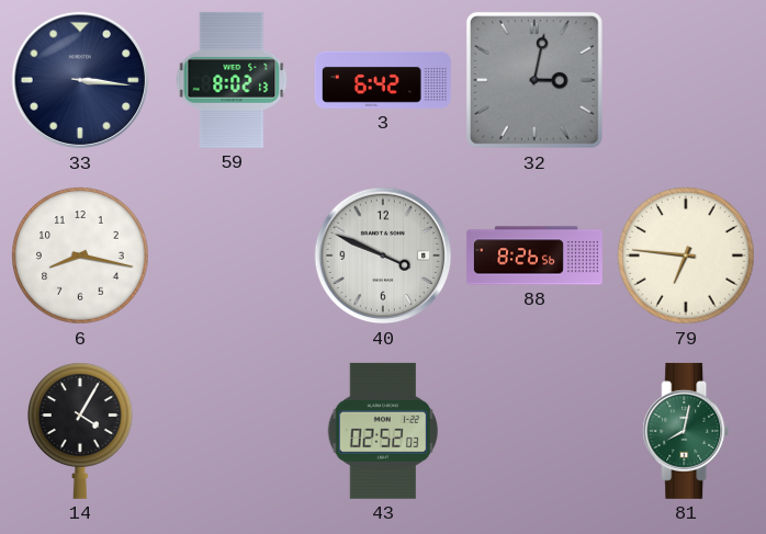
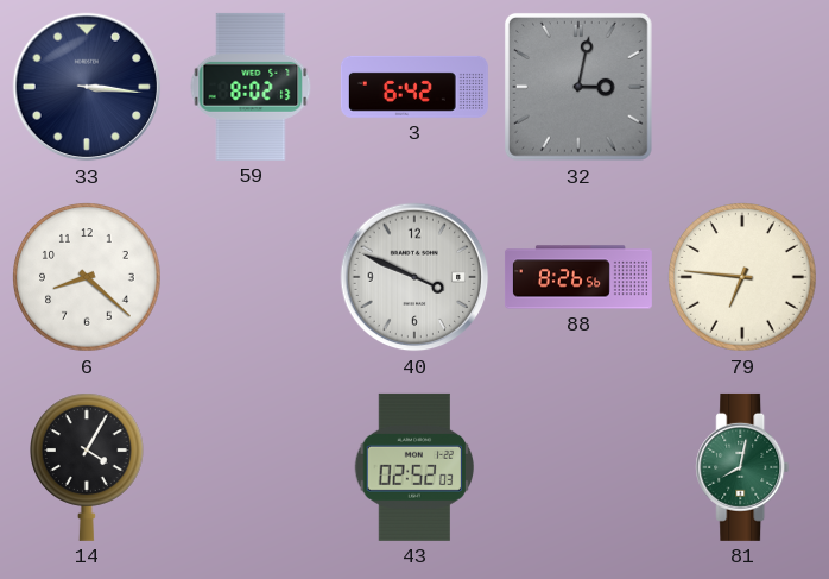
6: 8:17 -> 8:22
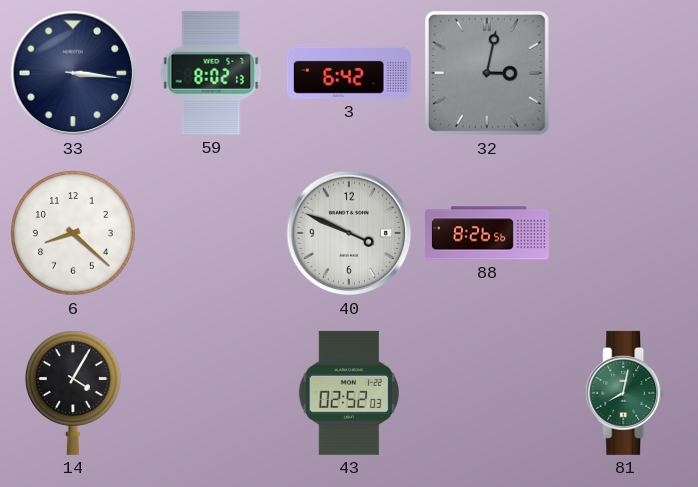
79: 6:46 -> none
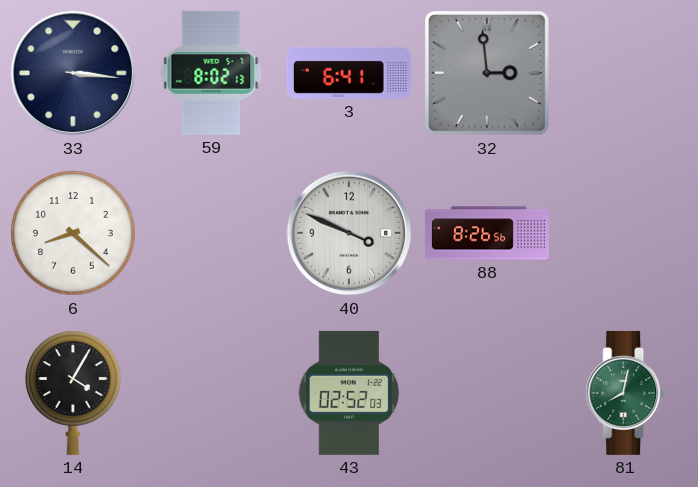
3: 6:42 -> 6:41
32: 3:02 -> 2:59
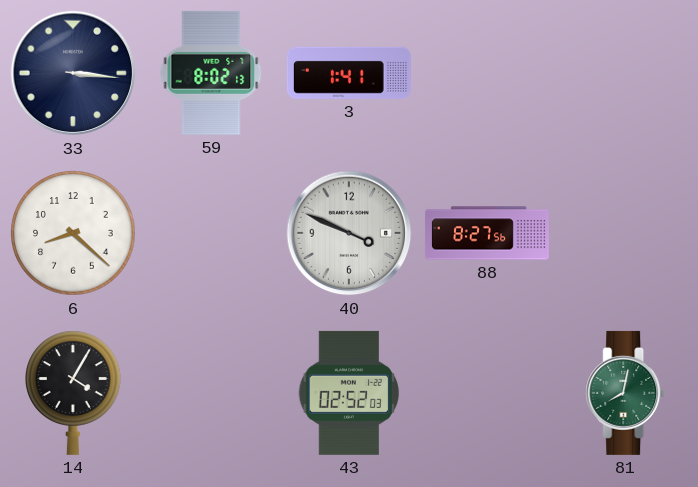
3: 6:41 -> 1:41
32: 2:59 -> none
88: 8:26 -> 8:27
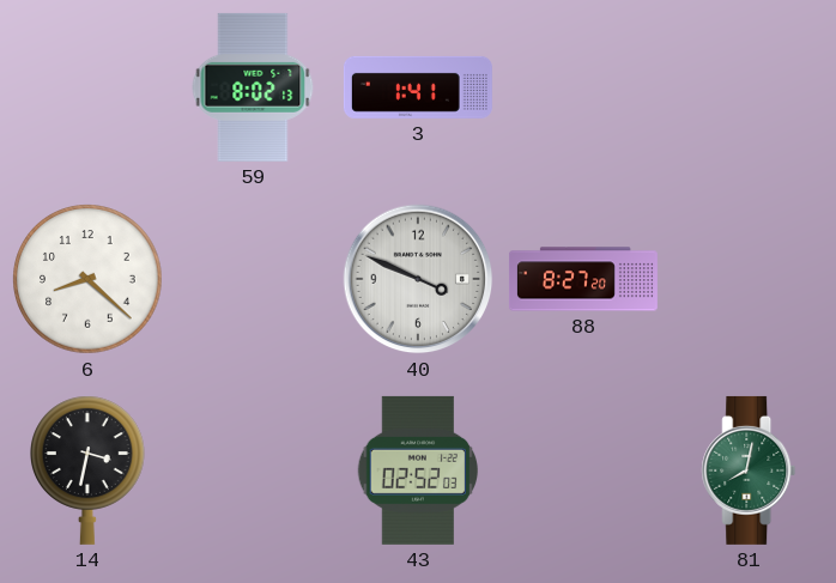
33: 3:16 -> none
88: 8:27:56 -> 8:27:20
14: 4:05 -> 3:32
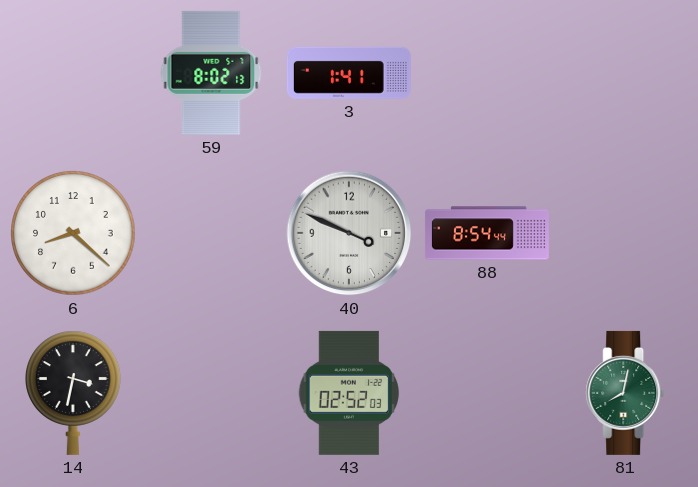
88: 8:27 -> 8:54
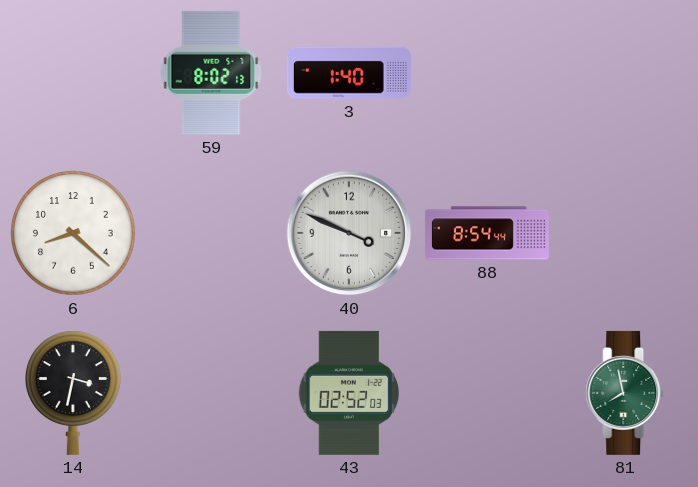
3: 1:41 -> 1:40
81: 8:02 -> 7:58
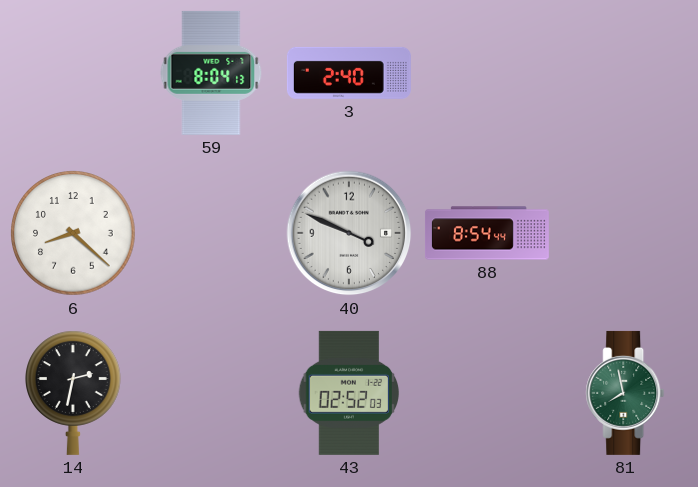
59: 8:02 -> 8:04
3: 1:40 -> 2:40
14: 3:32 -> 2:32
